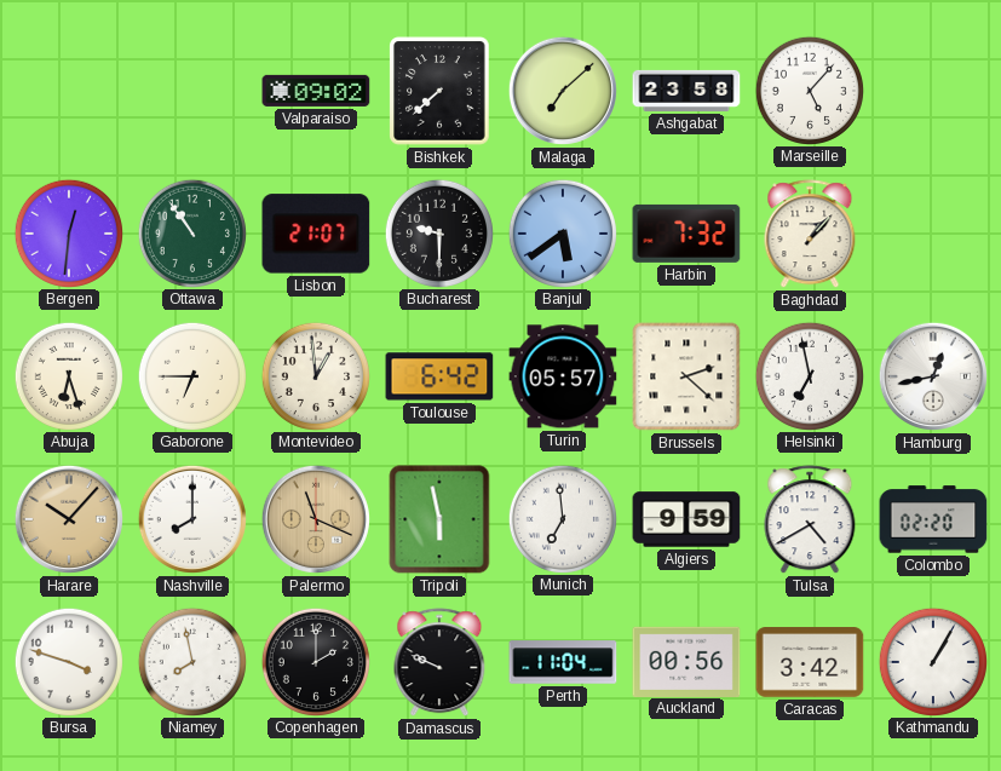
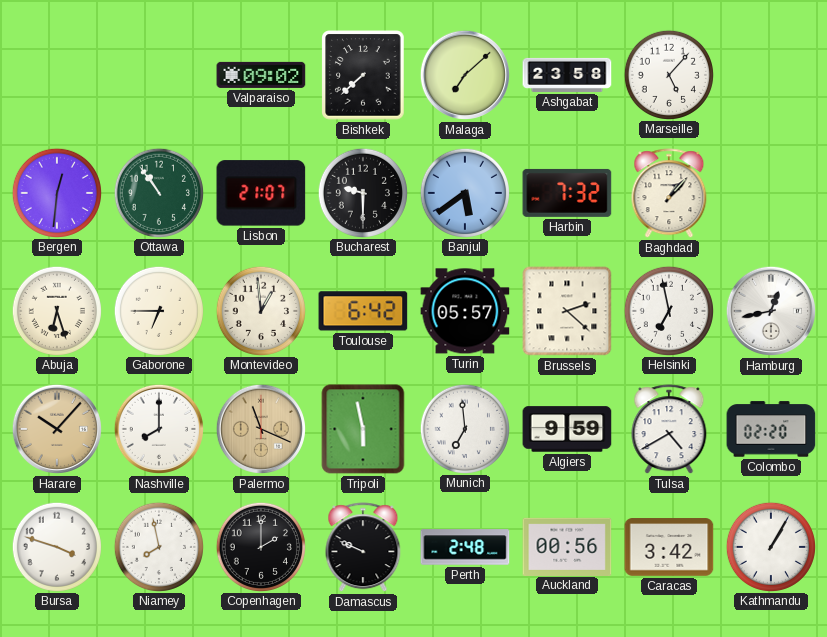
Perth: 11:04 -> 2:48
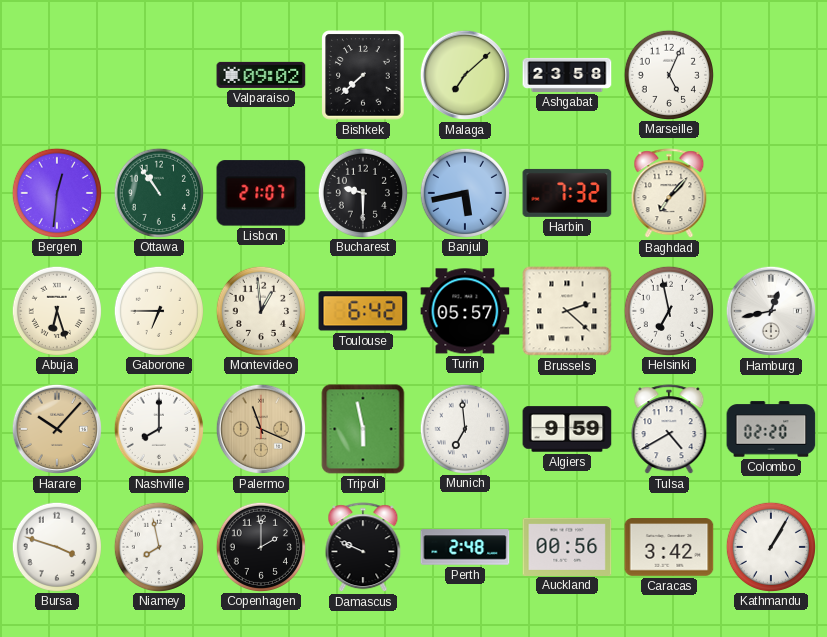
Marseille: 5:07 -> 5:04
Banjul: 5:39 -> 5:43
Baghdad: 1:07 -> 7:07
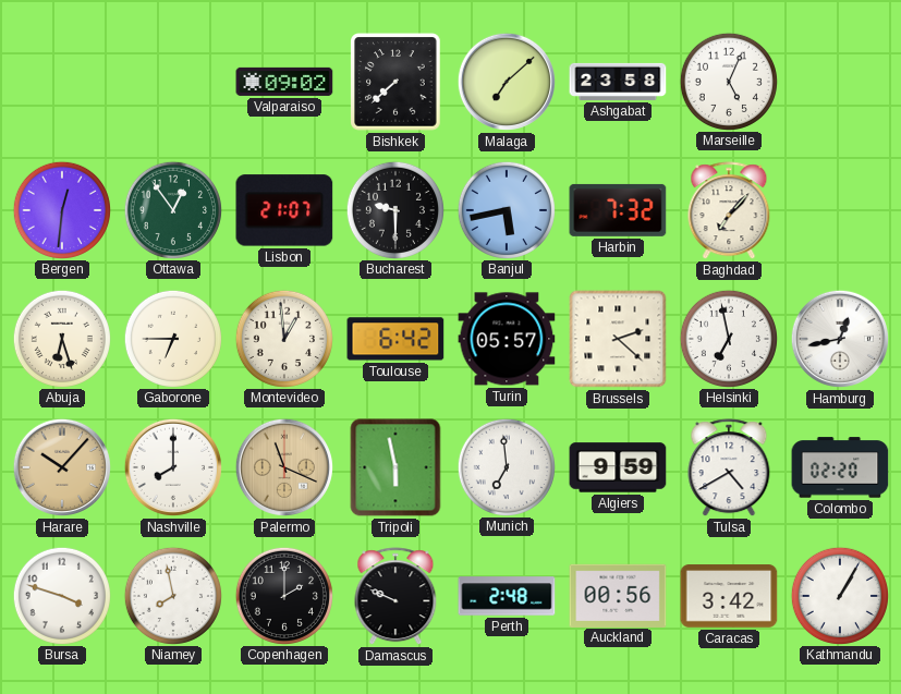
Ottawa: 10:54 -> 12:54
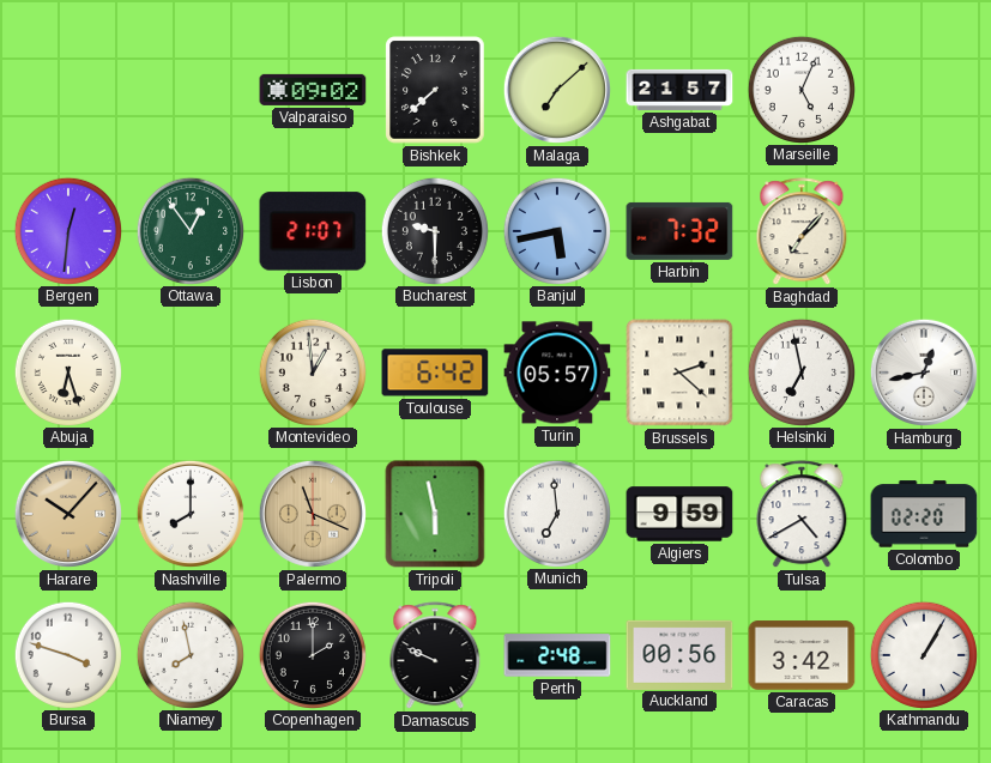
Ashgabat: 23:58 -> 21:57
Gaborone: 6:45 -> none
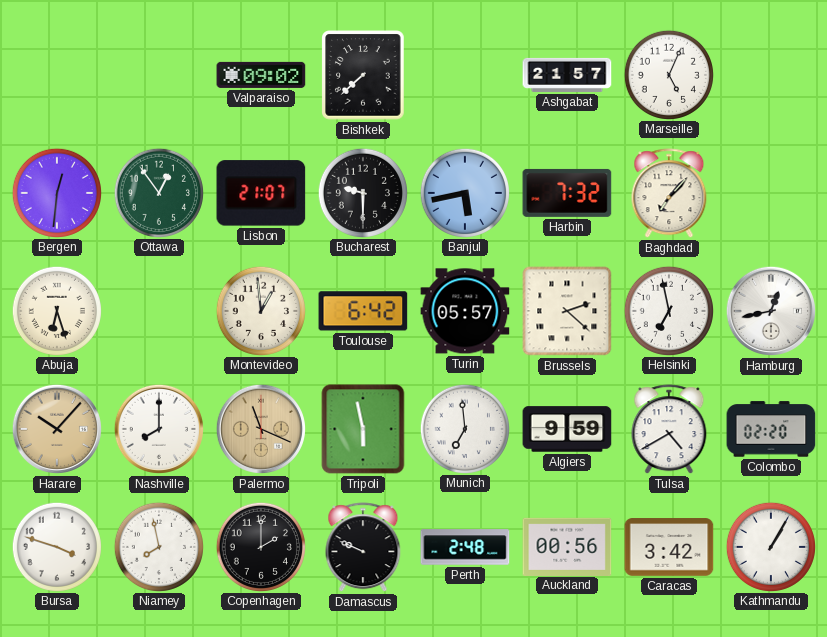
Malaga: 7:08 -> none
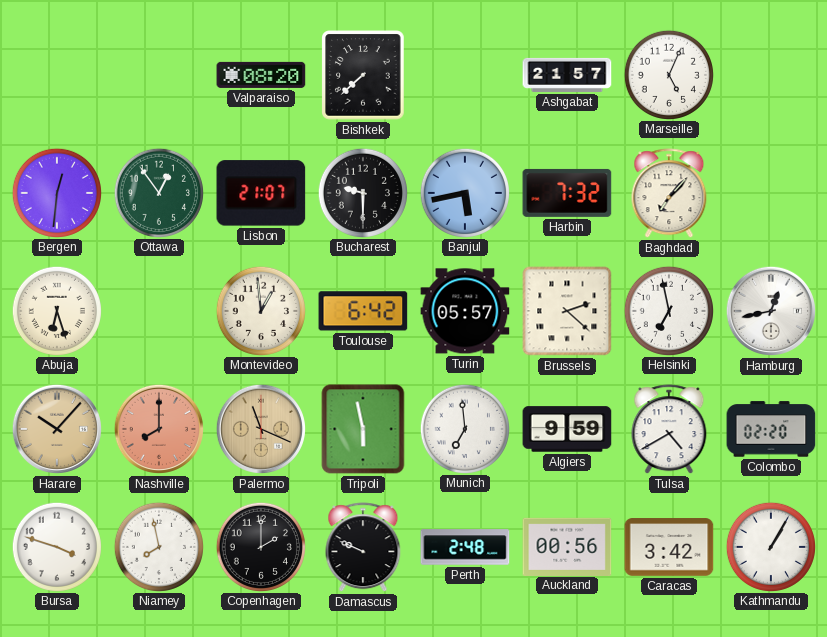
Valparaiso: 09:02 -> 08:20
Nashville dial: white -> salmon
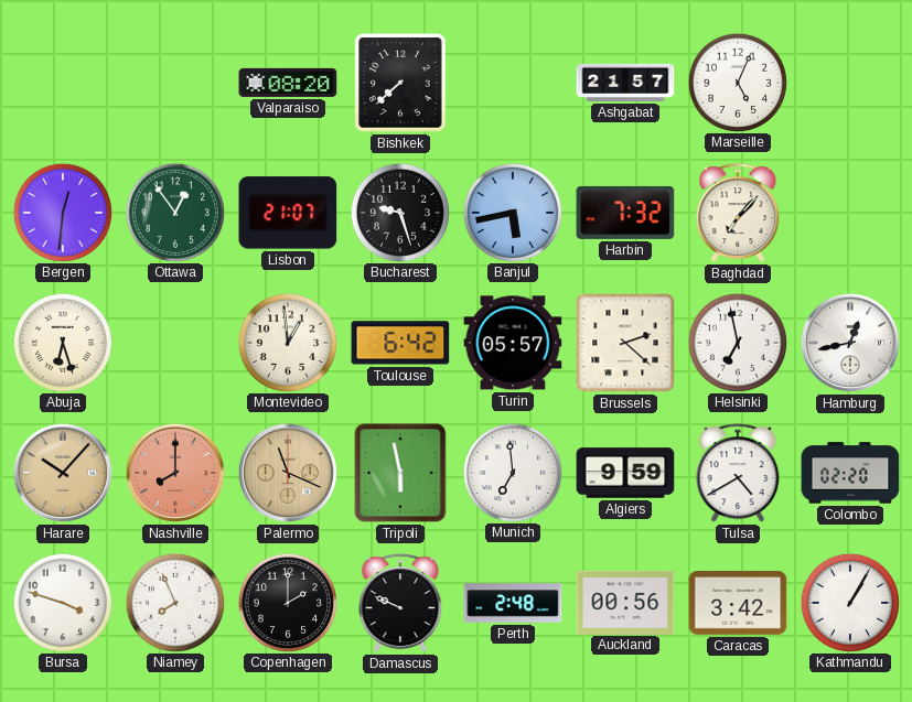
Bucharest: 9:30 -> 9:27
Niamey: 7:58 -> 7:56
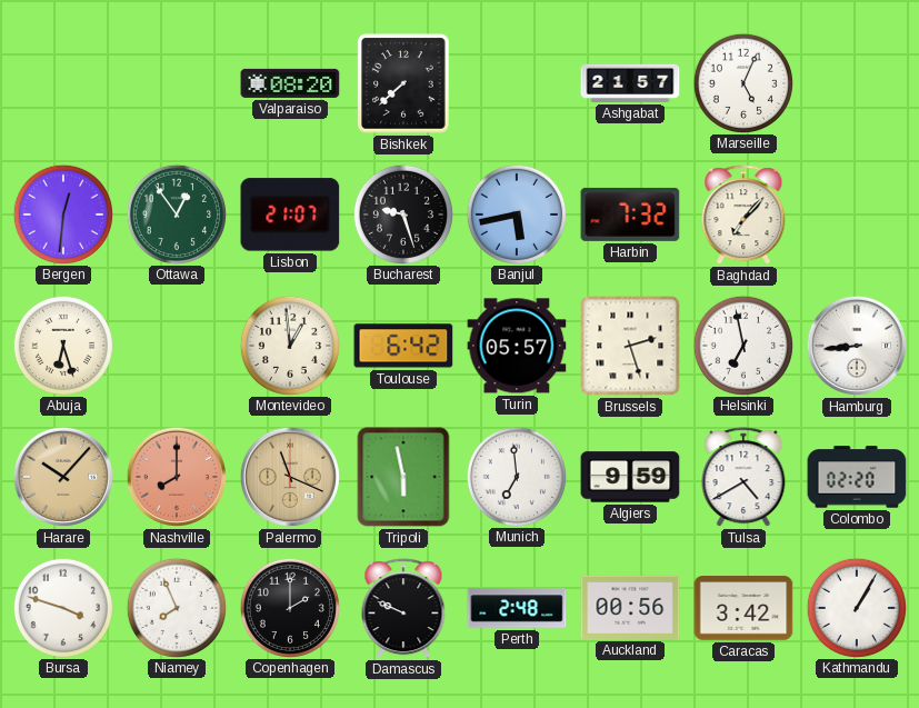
Brussels: 2:22 -> 2:27
Hamburg: 12:43 -> 8:44
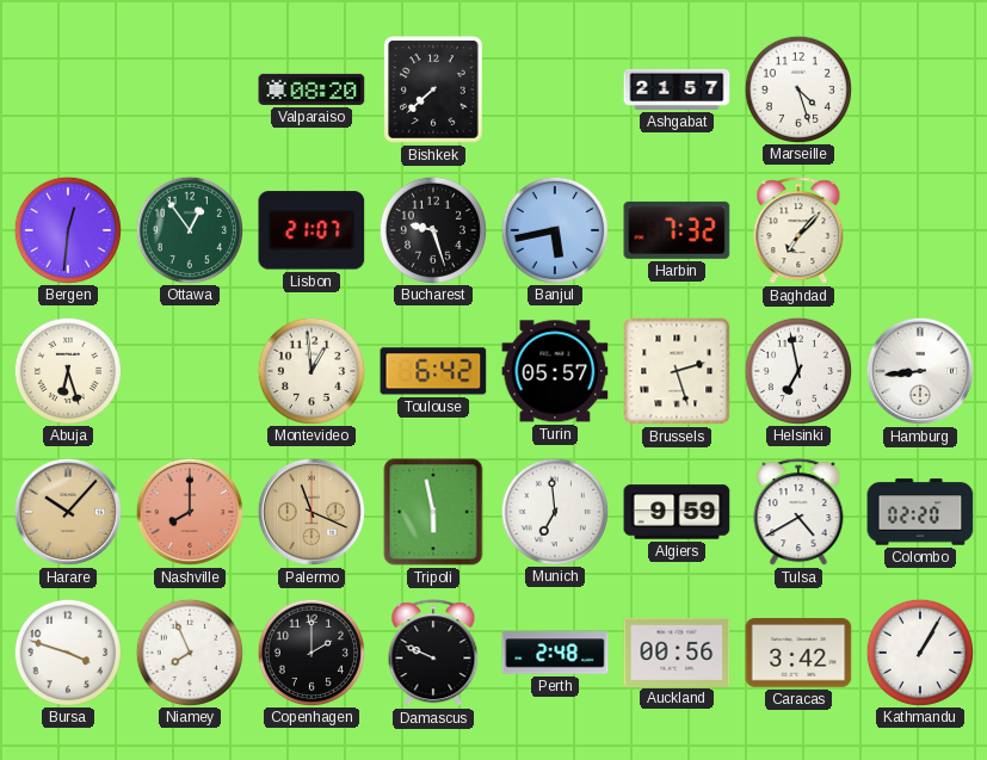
Marseille: 5:04 -> 4:27
